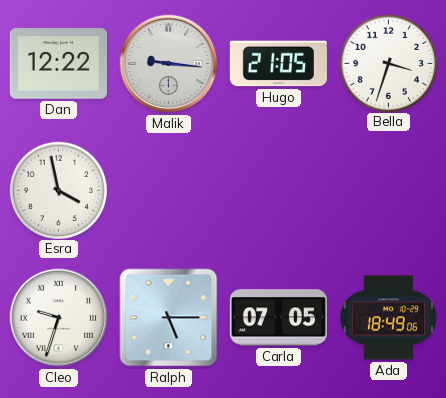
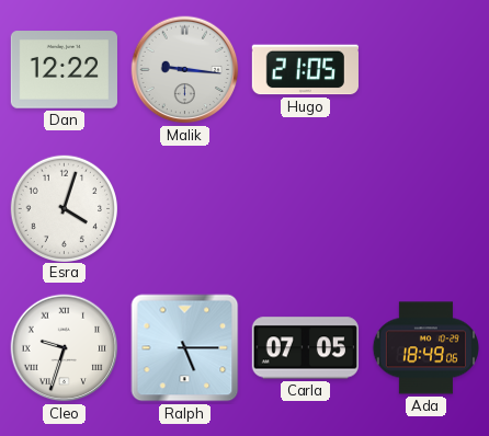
Bella: 3:33 -> none
Esra: 3:58 -> 4:03
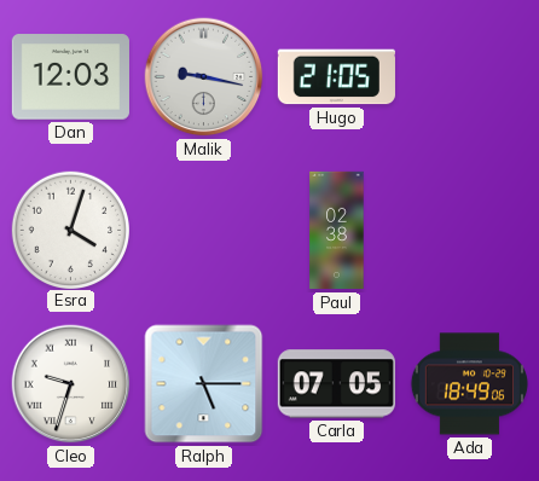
Dan: 12:22 -> 12:03
Malik: 9:16 -> 9:17
Paul: none -> 02:38
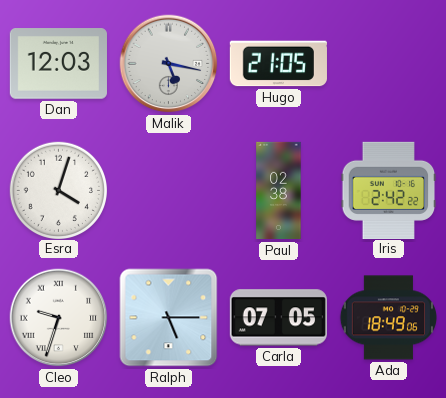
Malik: 9:17 -> 5:17
Iris: none -> 2:42
